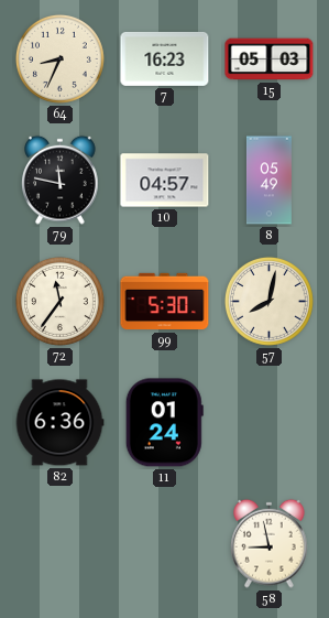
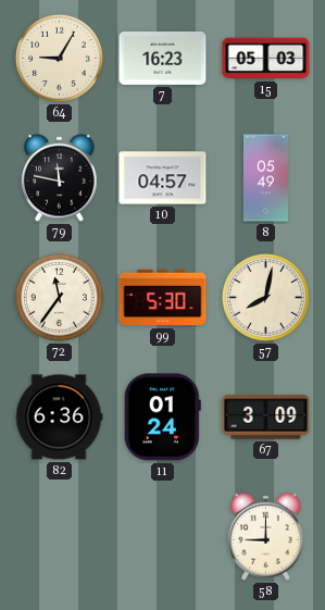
64: 8:34 -> 9:05
67: none -> 3:09
58: 8:58 -> 9:00
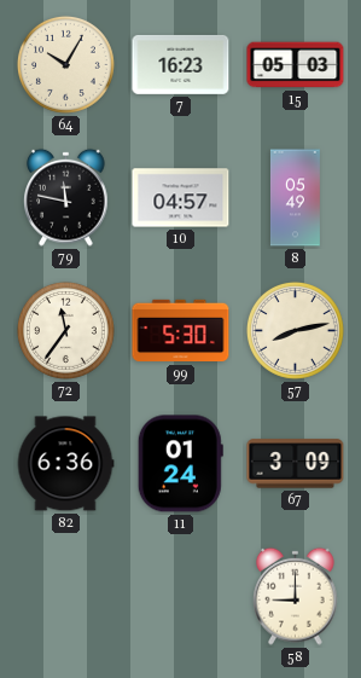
64: 9:05 -> 10:05
57: 8:02 -> 8:13
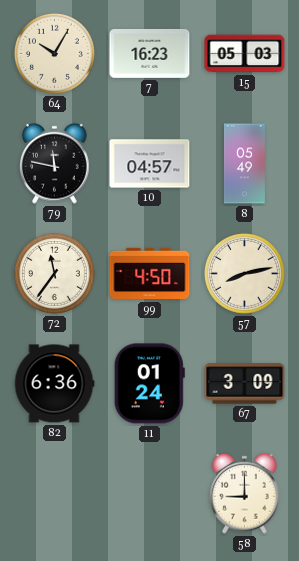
99: 5:30 -> 4:50
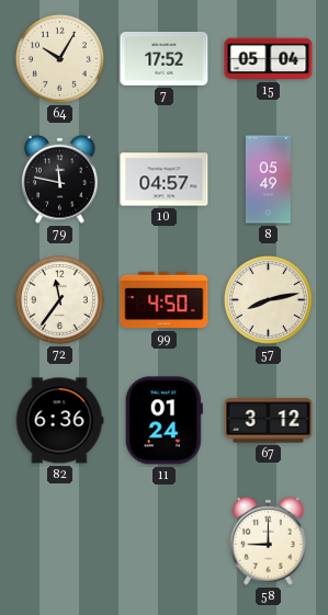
7: 16:23 -> 17:52
15: 05:03 -> 05:04
67: 3:09 -> 3:12
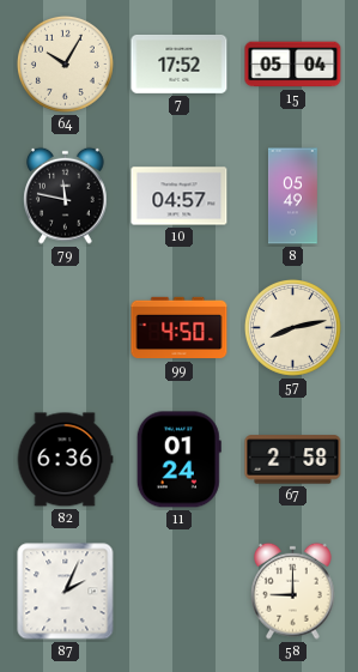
72: 11:36 -> none
67: 3:12 -> 2:58
87: none -> 2:04
